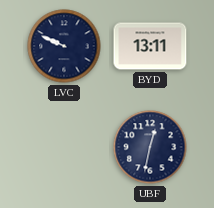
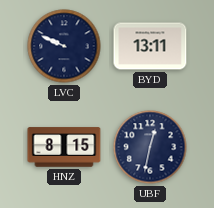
HNZ: none -> 8:15
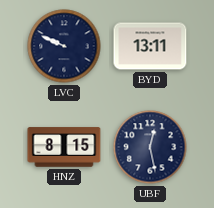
UBF: 12:32 -> 12:28
